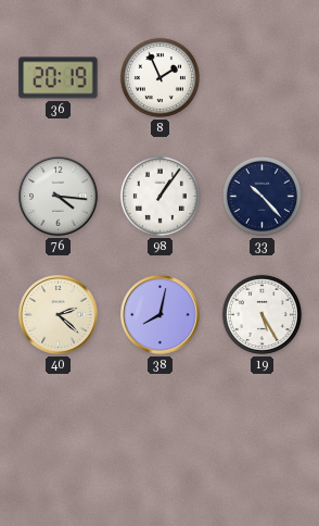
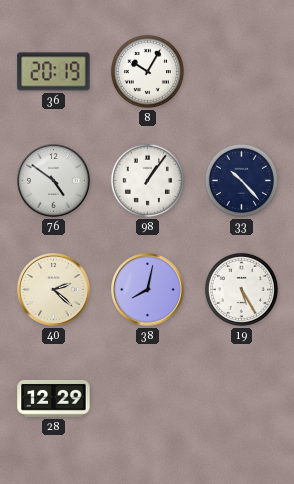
8: 1:56 -> 10:05
76: 4:16 -> 4:51
28: none -> 12:29
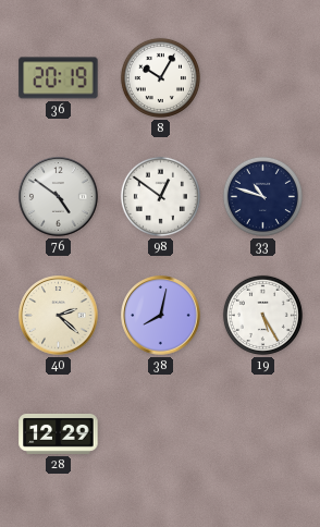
98: 1:06 -> 12:51
33: 10:23 -> 10:48
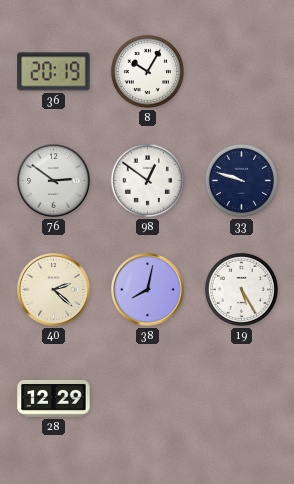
76: 4:51 -> 2:51
33: 10:48 -> 9:48
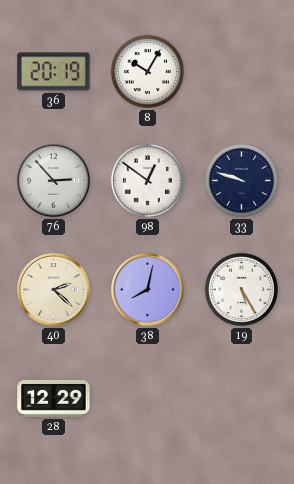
76: 2:51 -> 2:53
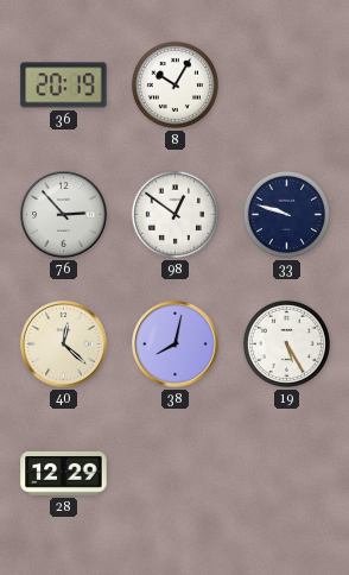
40: 2:22 -> 12:22
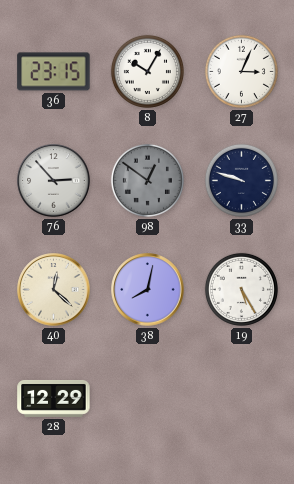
36: 20:19 -> 23:15
27: none -> 3:04
98 dial: white -> grey
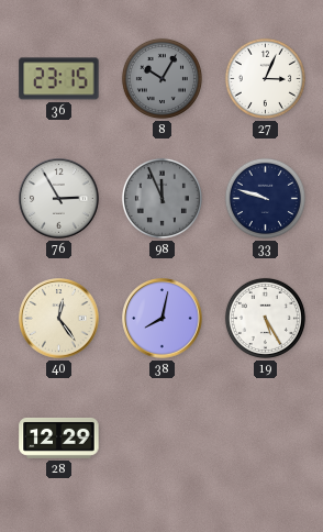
8 dial: white -> grey
76: 2:53 -> 2:55
98: 12:51 -> 11:56
40: 12:22 -> 12:24
